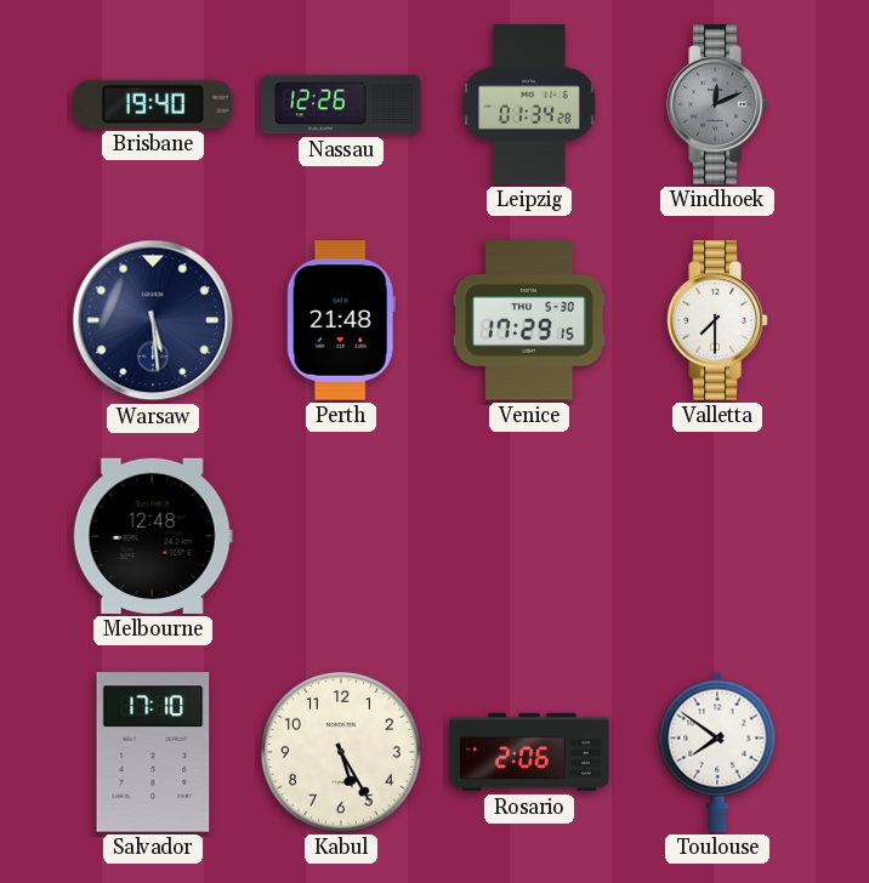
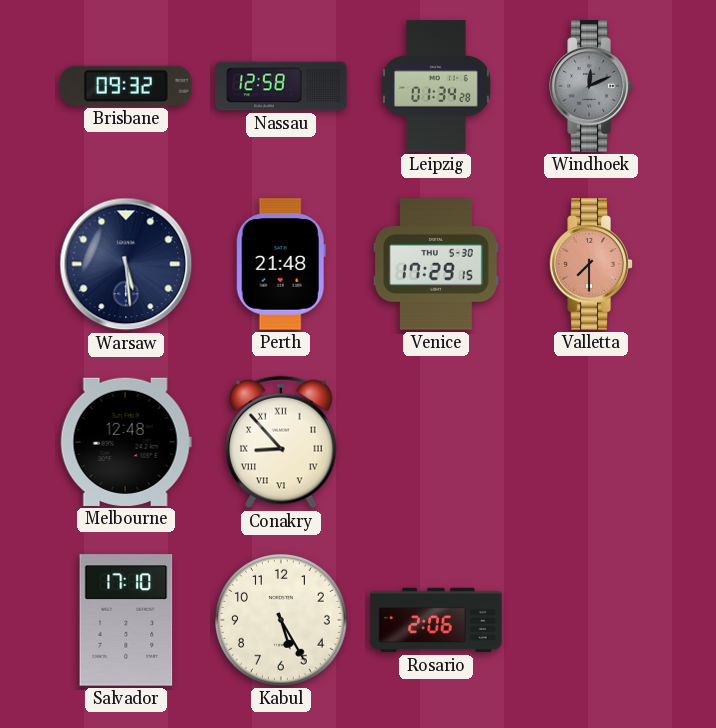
Brisbane: 19:40 -> 09:32
Nassau: 12:26 -> 12:58
Valletta dial: white -> salmon
Conakry: none -> 8:53
Toulouse: 7:51 -> none
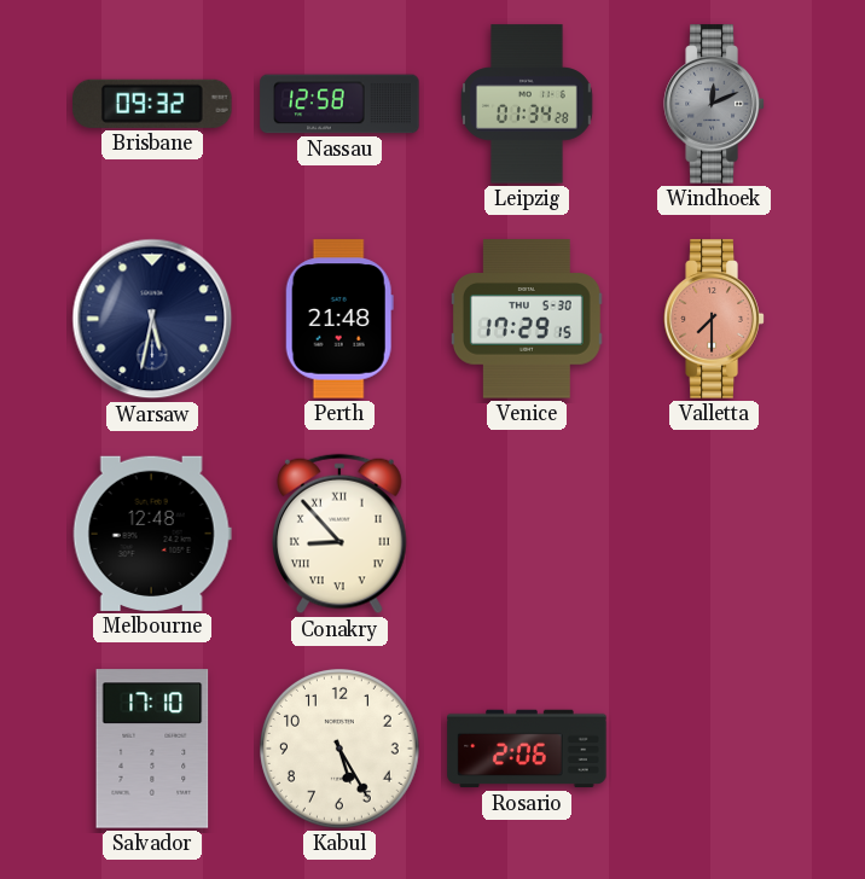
Warsaw: 5:29 -> 5:32
